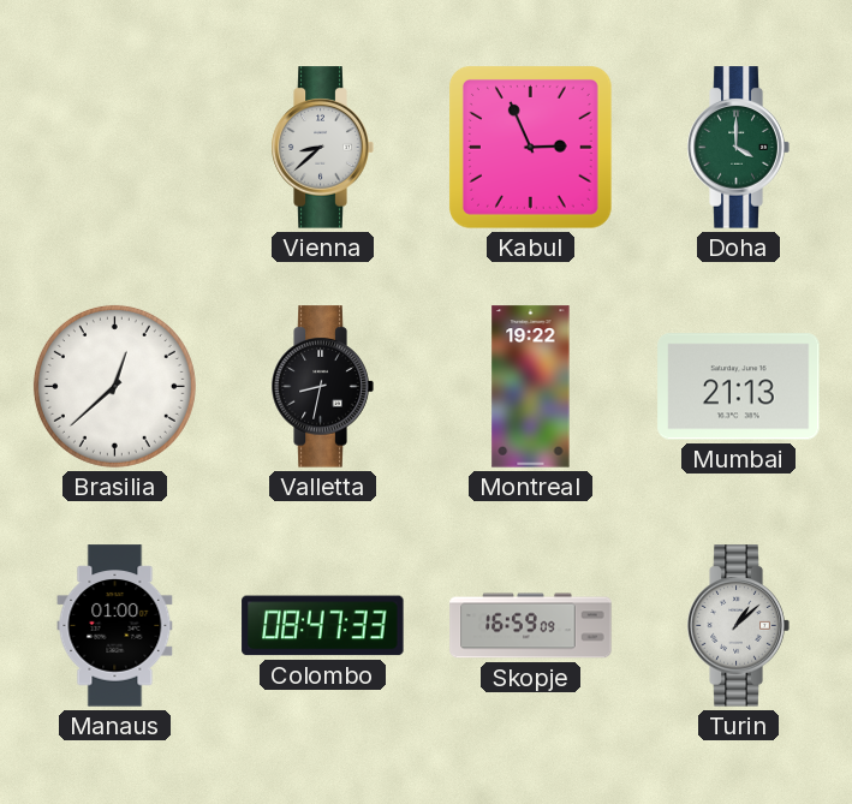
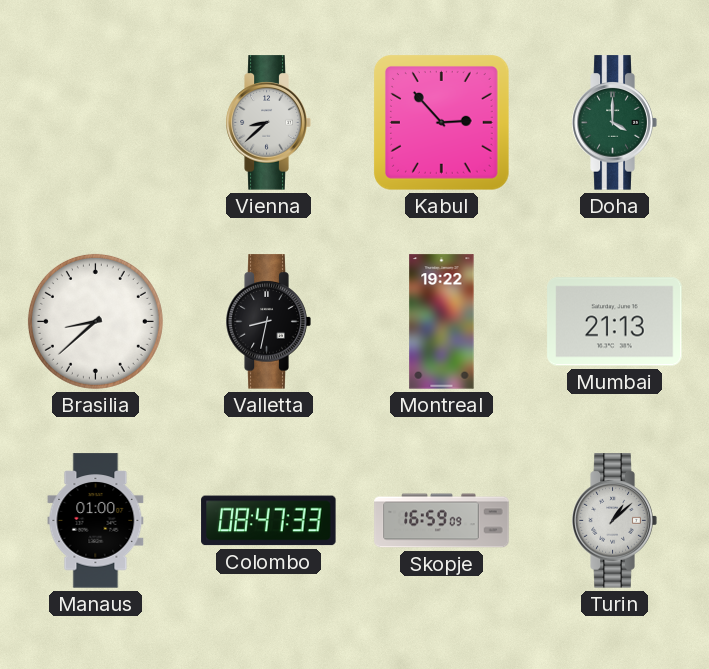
Kabul: 2:56 -> 2:53
Brasilia: 12:38 -> 8:38
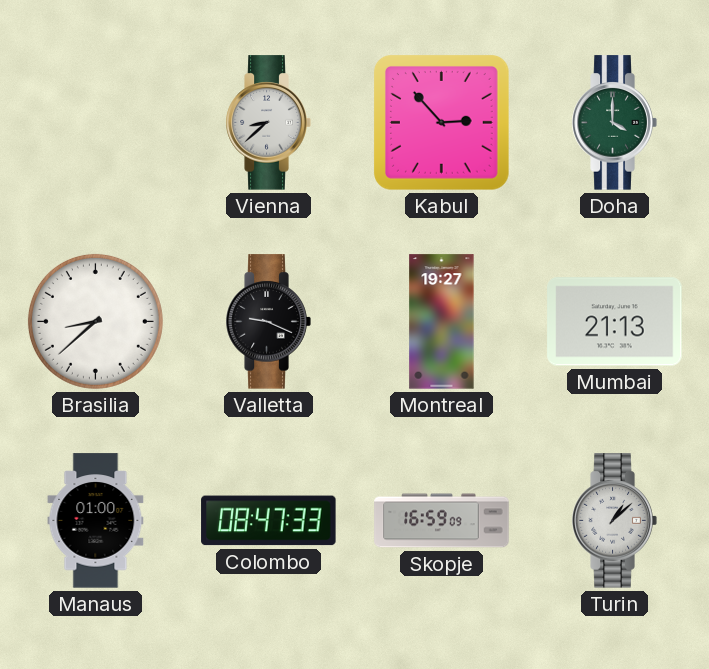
Valletta: 8:32 -> 9:19
Montreal: 19:22 -> 19:27
